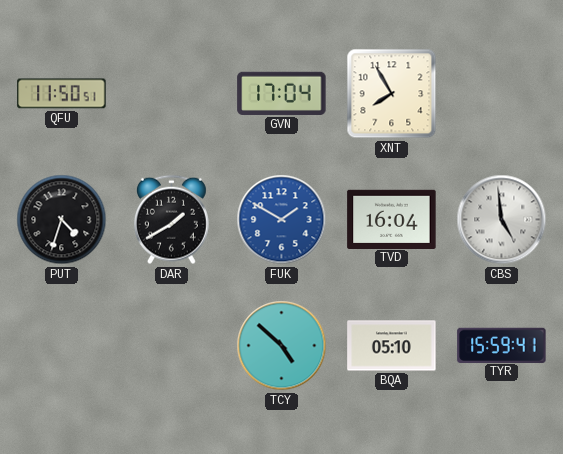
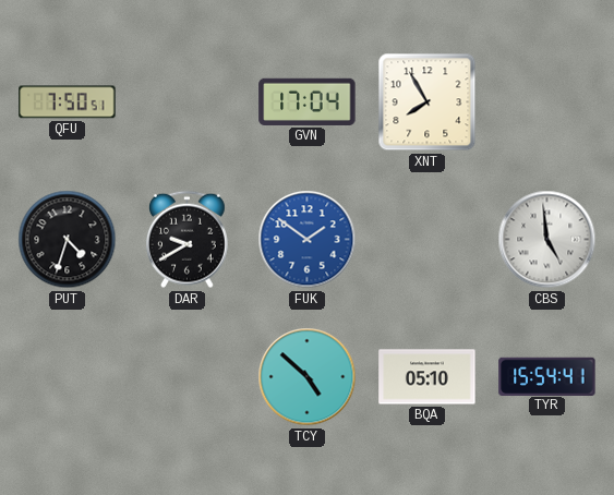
QFU: 11:50 -> 7:50
DAR: 1:40 -> 9:40
FUK: 1:50 -> 1:51
TVD: 16:04 -> none
TYR: 15:59 -> 15:54
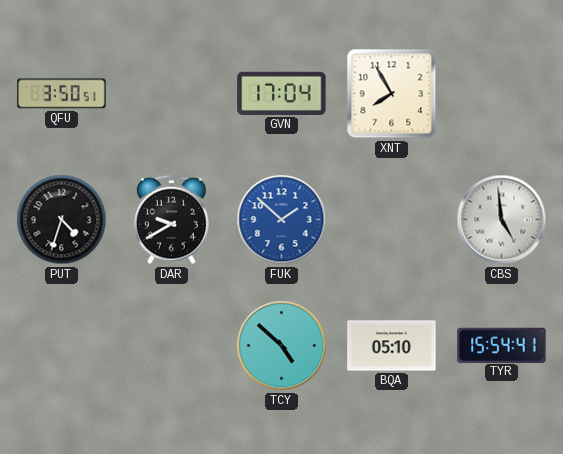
QFU: 7:50 -> 3:50
FUK: 1:51 -> 1:52
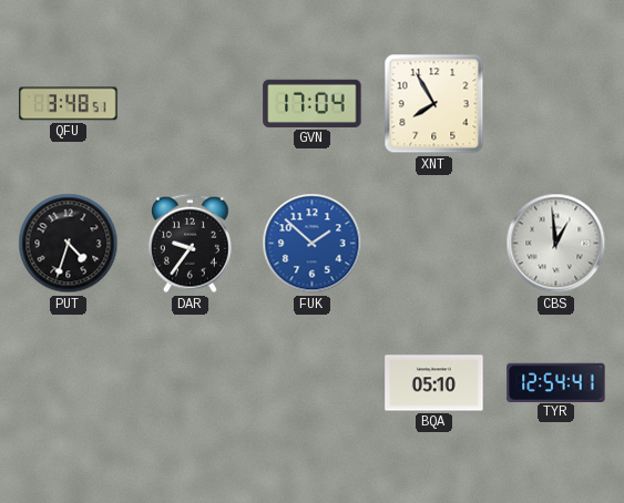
QFU: 3:50 -> 3:48
DAR: 9:40 -> 9:36
CBS: 4:59 -> 12:59
TCY: 4:52 -> none
TYR: 15:54 -> 12:54
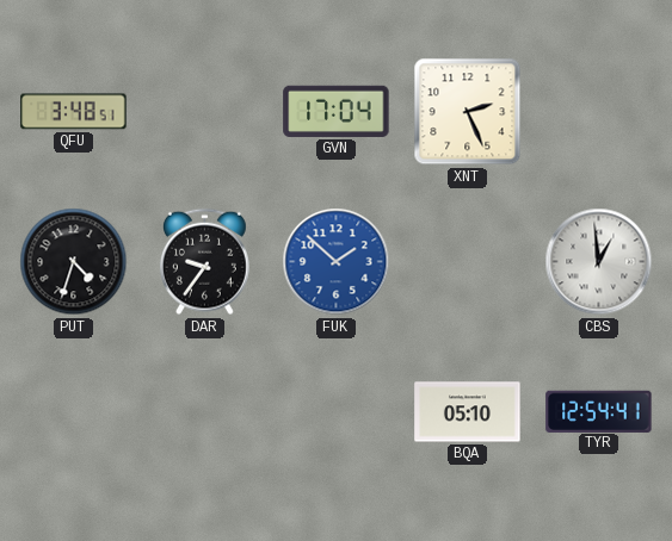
XNT: 7:55 -> 2:26
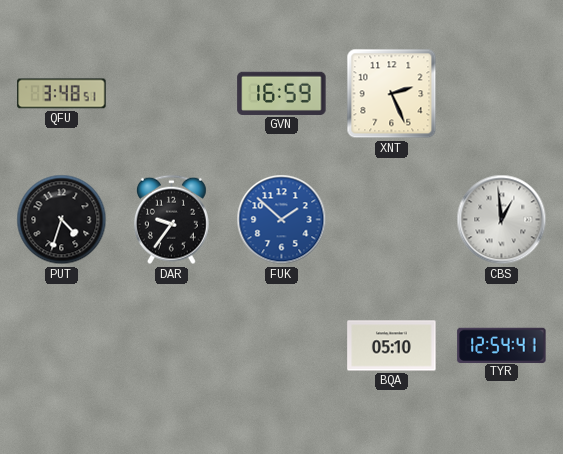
GVN: 17:04 -> 16:59
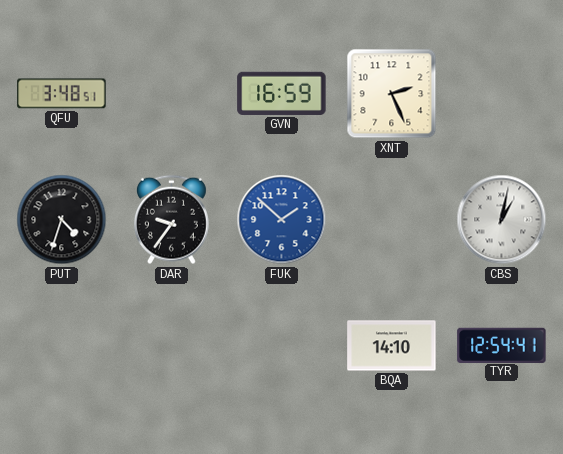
CBS: 12:59 -> 1:02
BQA: 05:10 -> 14:10
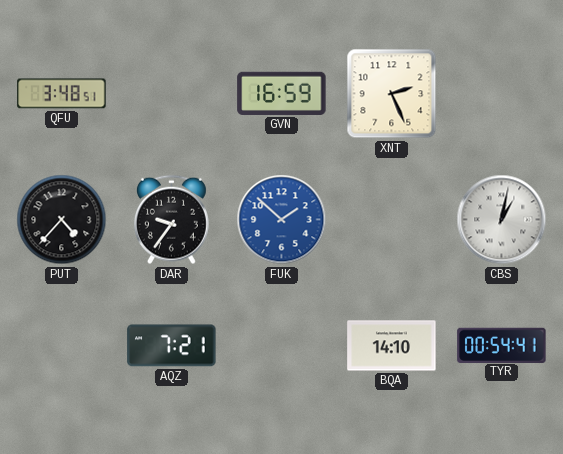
PUT: 4:33 -> 4:37
AQZ: none -> 7:21
TYR: 12:54 -> 00:54
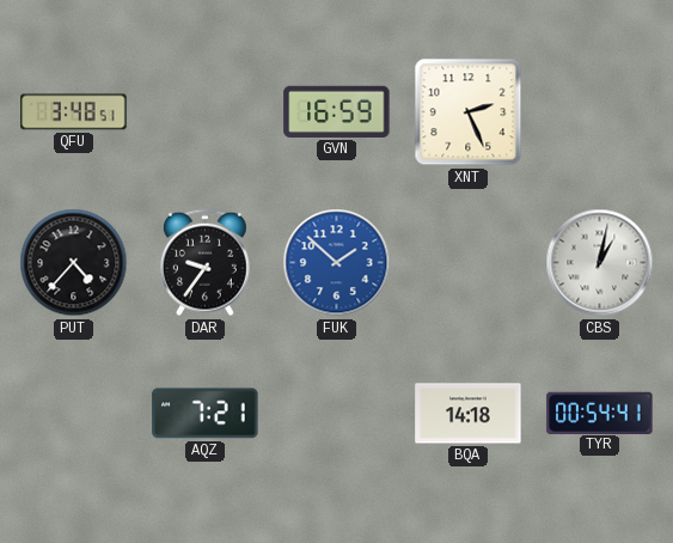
BQA: 14:10 -> 14:18
